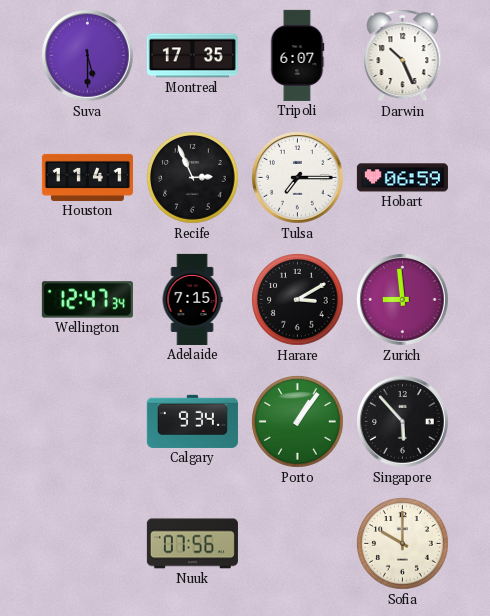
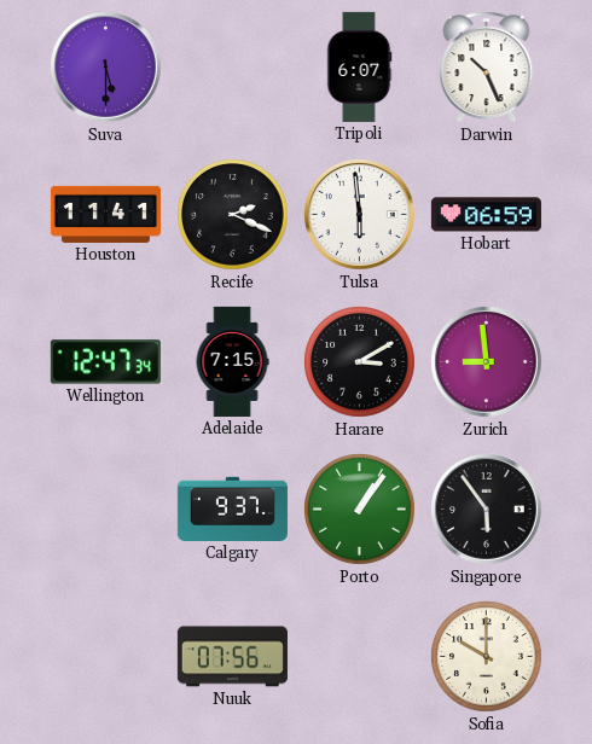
Montreal: 17:35 -> none
Recife: 2:56 -> 2:19
Tulsa: 7:15 -> 5:59
Calgary: 9:34 -> 9:37
Singapore: 5:53 -> 5:54
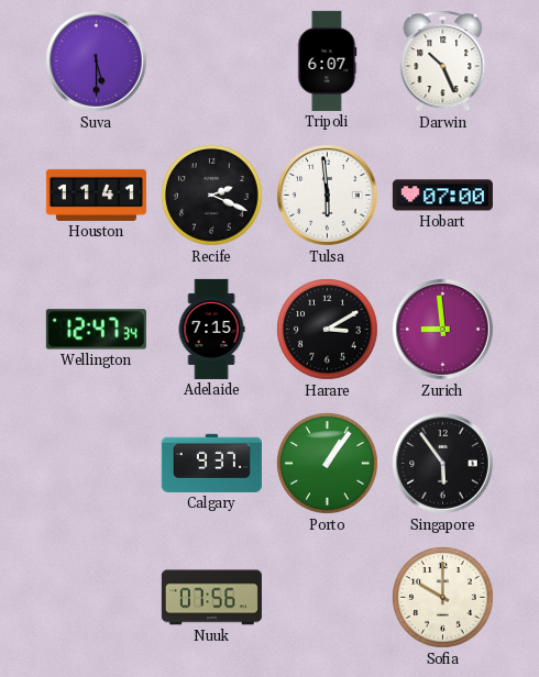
Hobart: 06:59 -> 07:00
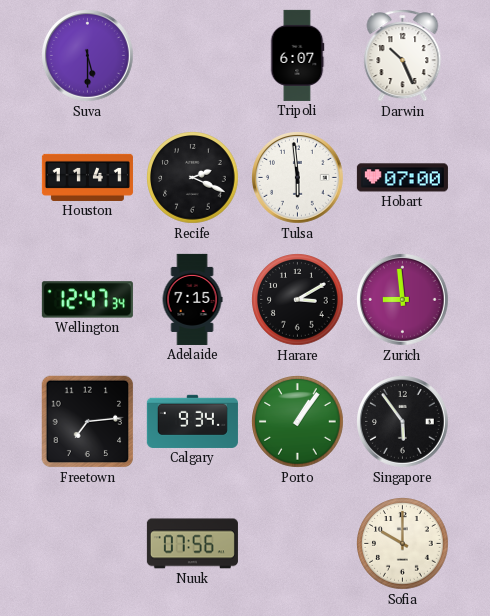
Freetown: none -> 7:14
Calgary: 9:37 -> 9:34
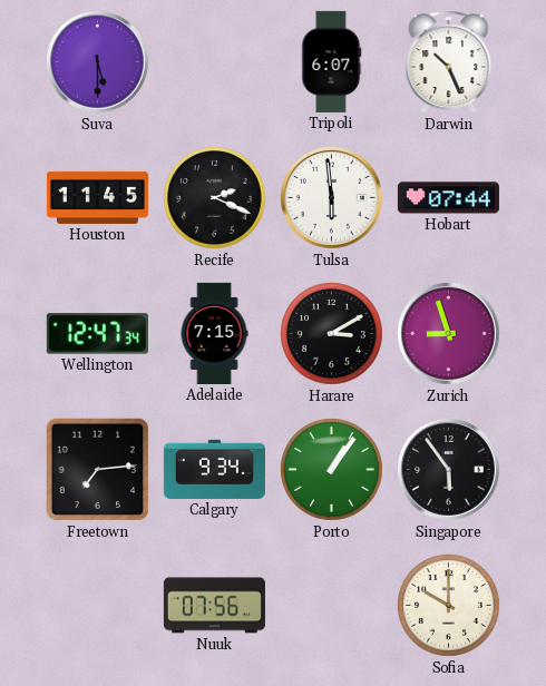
Houston: 11:41 -> 11:45
Hobart: 07:00 -> 07:44
Zurich: 8:59 -> 8:57
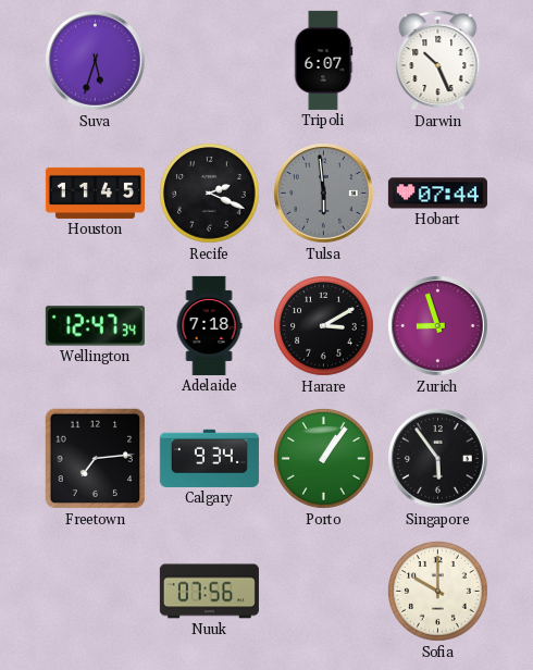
Suva: 5:30 -> 5:33
Tulsa dial: white -> grey
Adelaide: 7:15 -> 7:18
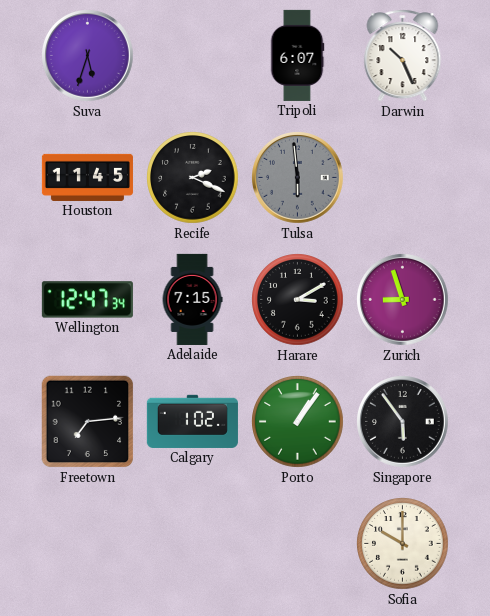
Hobart: 07:44 -> none
Adelaide: 7:18 -> 7:15
Calgary: 9:34 -> 1:02
Nuuk: 07:56 -> none
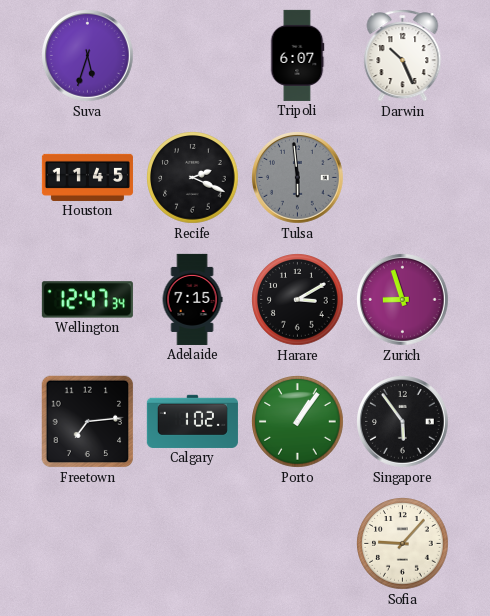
Sofia: 10:00 -> 9:07
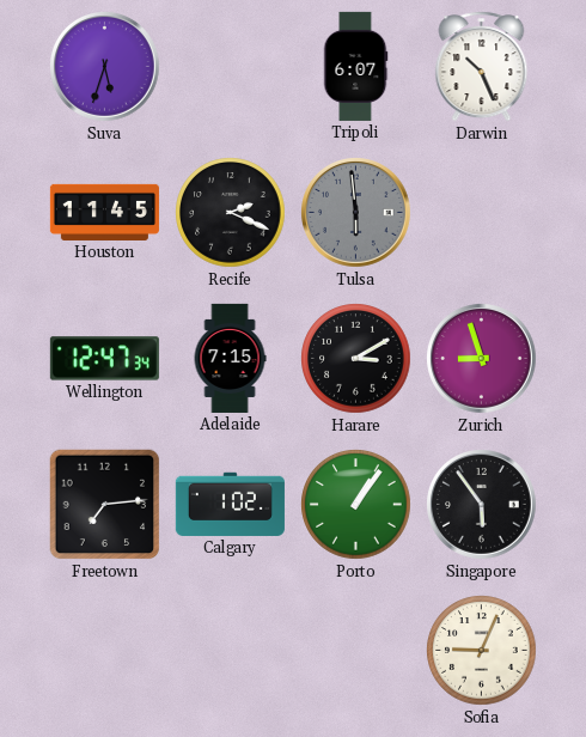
Sofia: 9:07 -> 9:04
